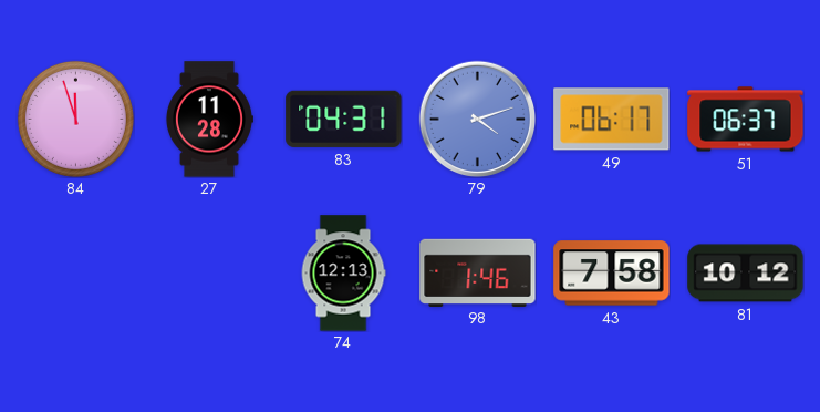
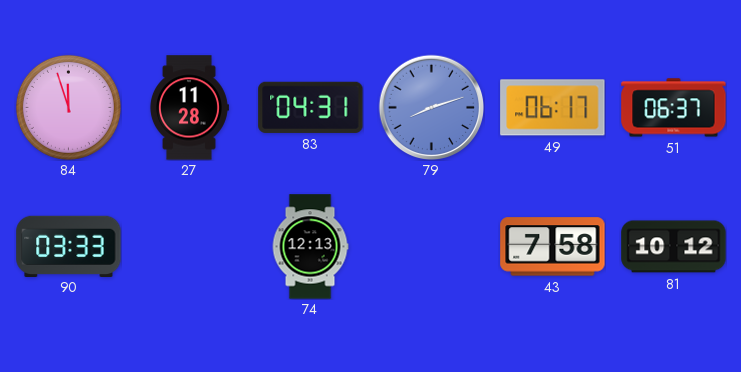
79: 4:12 -> 8:12
90: none -> 03:33
98: 1:46 -> none
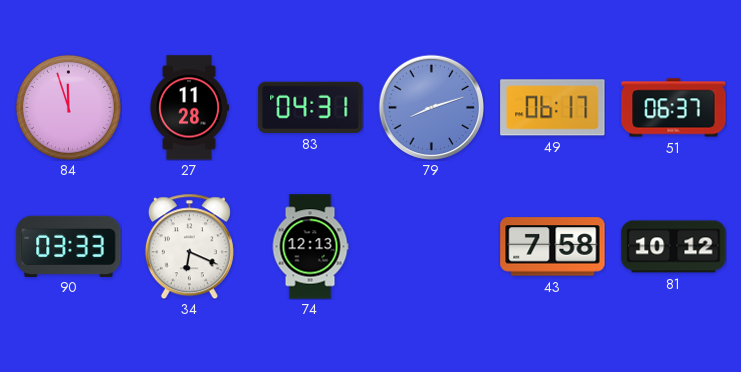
34: none -> 6:19
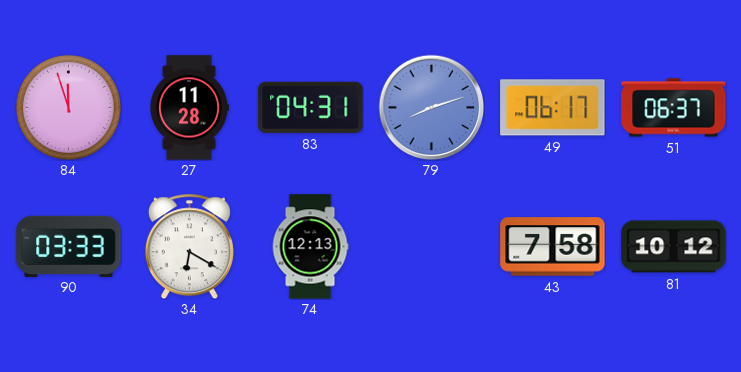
34: 6:19 -> 6:20
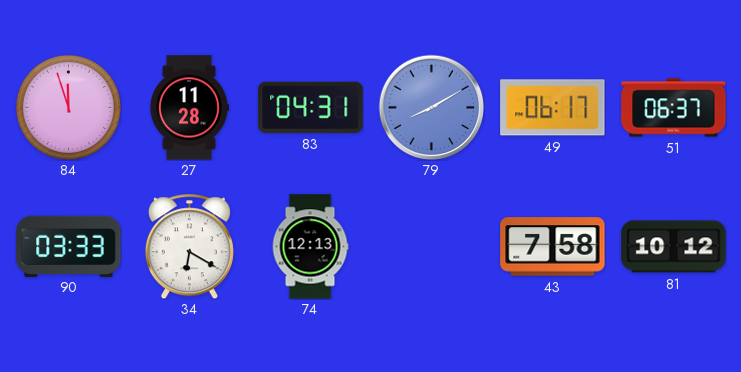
79: 8:12 -> 8:10
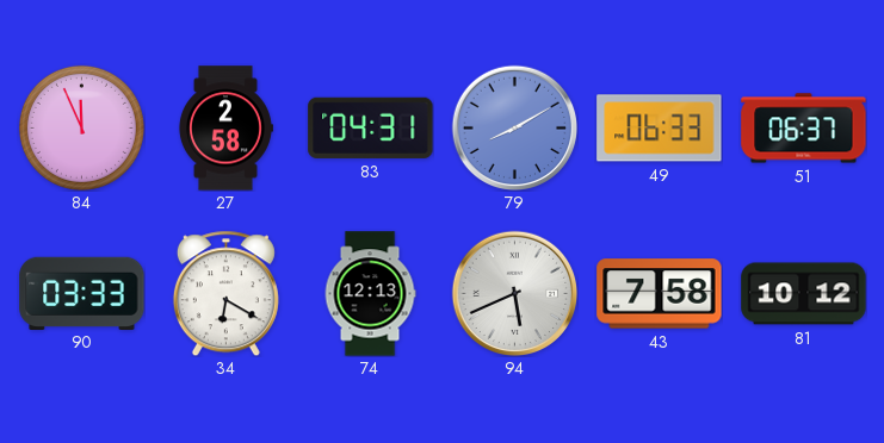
84: 11:57 -> 11:56
27: 11:28 -> 2:58
49: 06:17 -> 06:33
94: none -> 5:41
